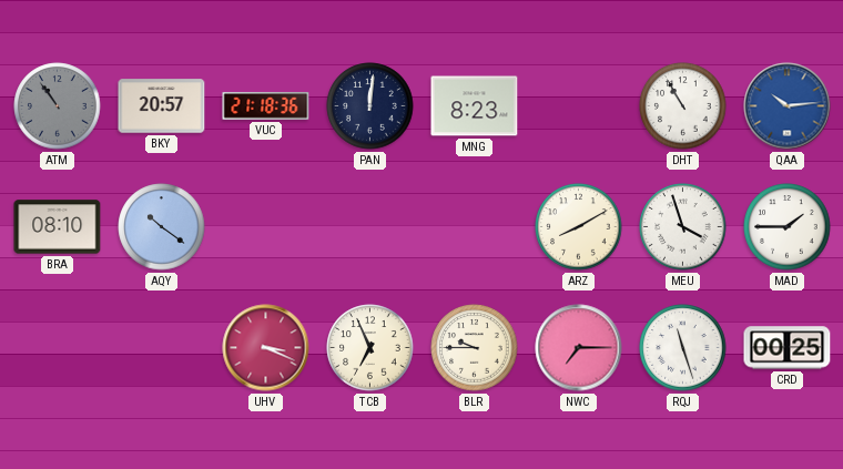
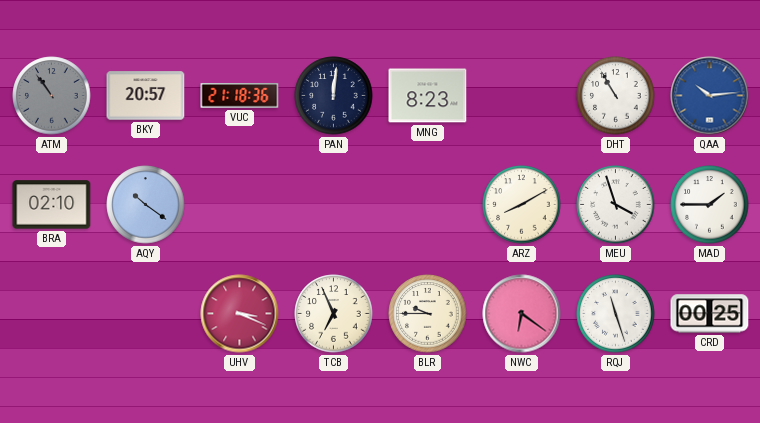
BRA: 08:10 -> 02:10
NWC: 7:15 -> 6:21
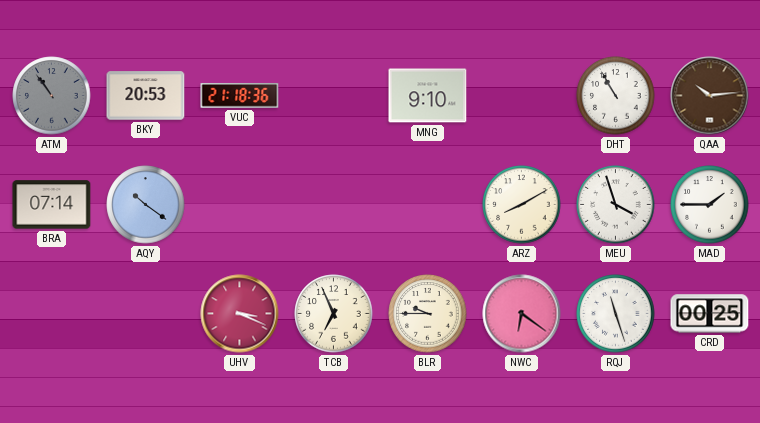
BKY: 20:57 -> 20:53
PAN: 12:01 -> none
MNG: 8:23 -> 9:10
QAA dial: blue -> brown
BRA: 02:10 -> 07:14
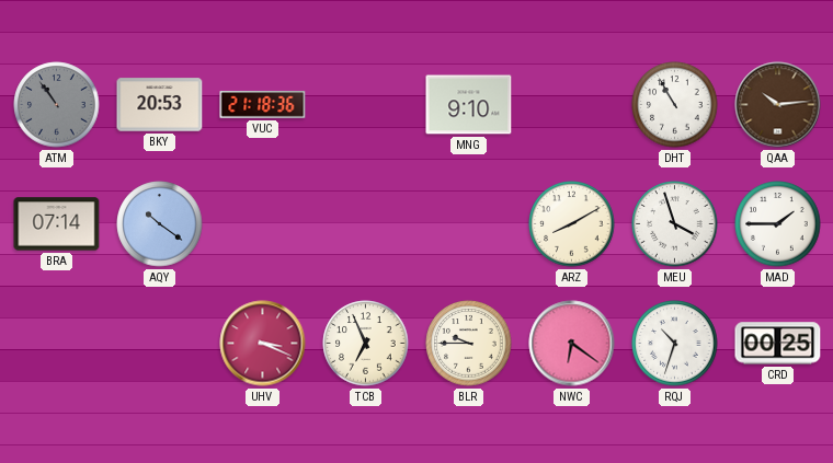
RQJ: 11:27 -> 10:33
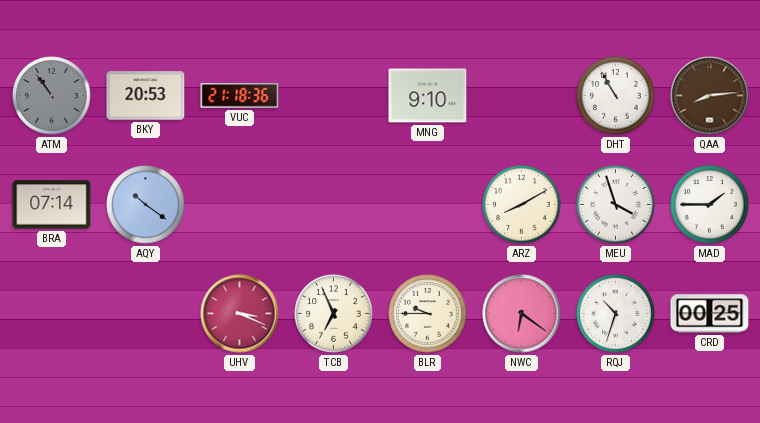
QAA: 10:14 -> 8:14
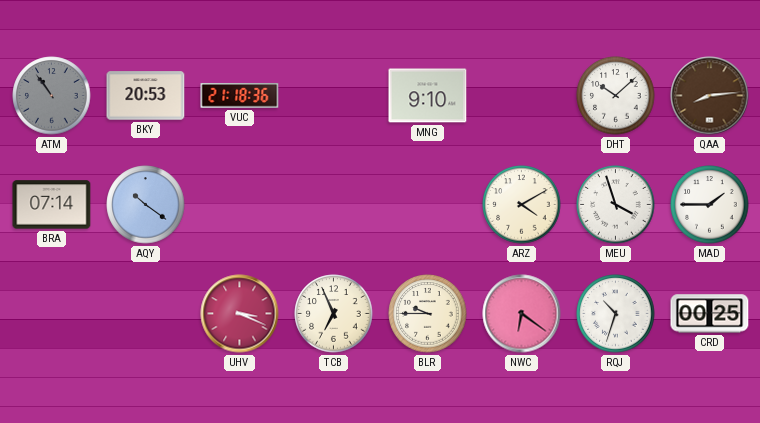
DHT: 10:55 -> 10:08
ARZ: 8:10 -> 4:10
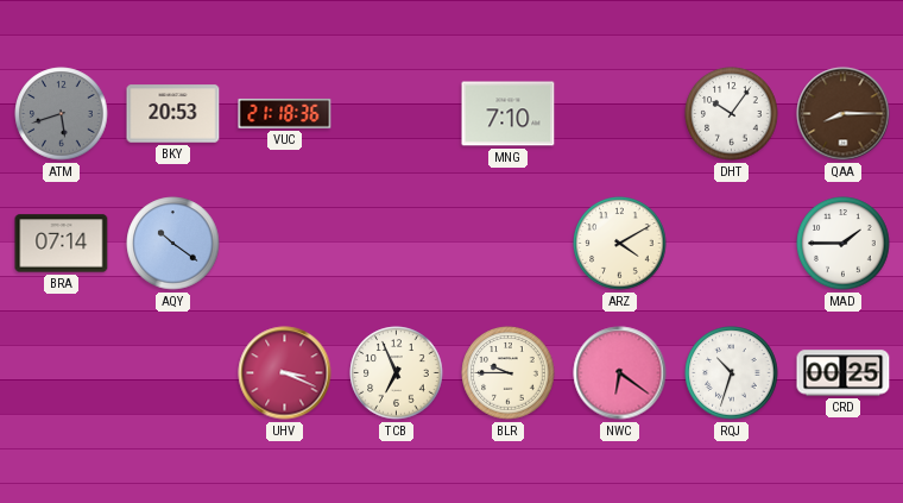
ATM: 10:54 -> 5:42
MNG: 9:10 -> 7:10
DHT: 10:08 -> 10:06
QAA: 8:14 -> 8:15
MEU: 3:57 -> none
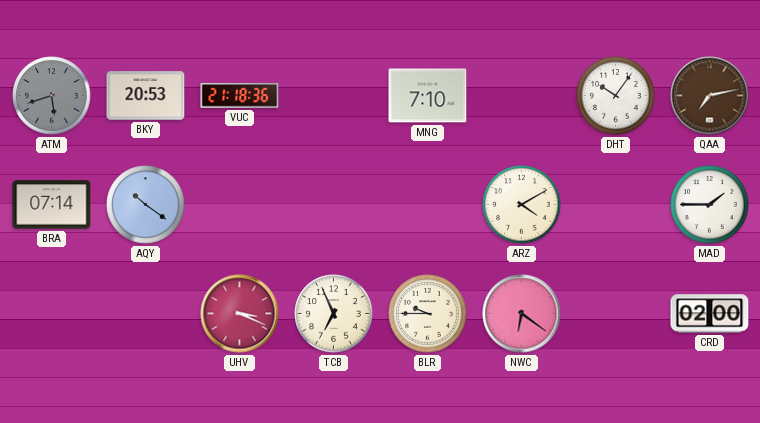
QAA: 8:15 -> 7:13
RQJ: 10:33 -> none
CRD: 00:25 -> 02:00
